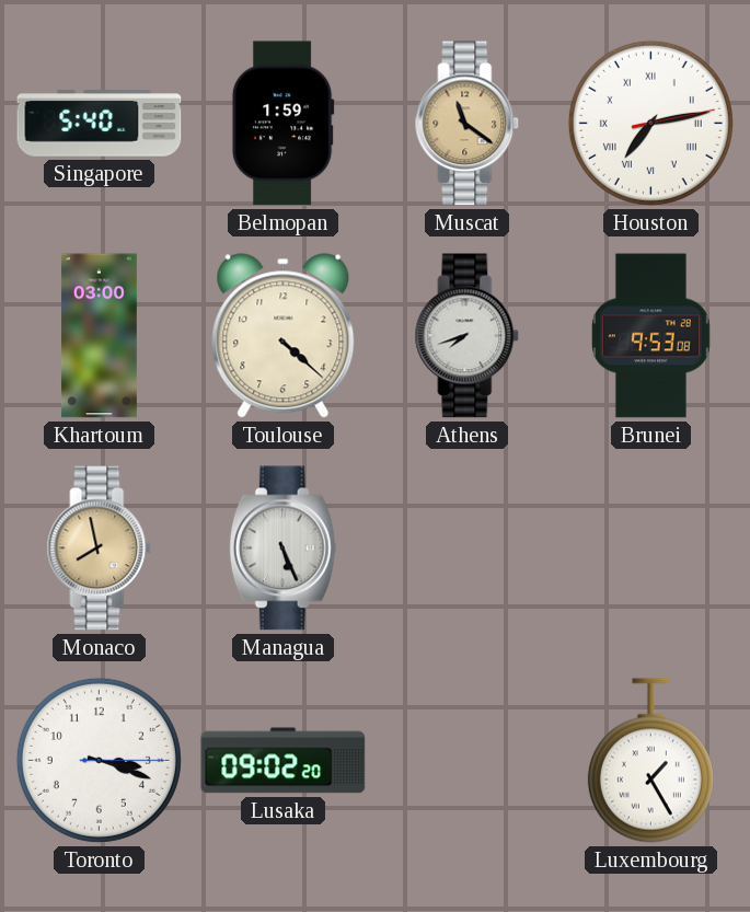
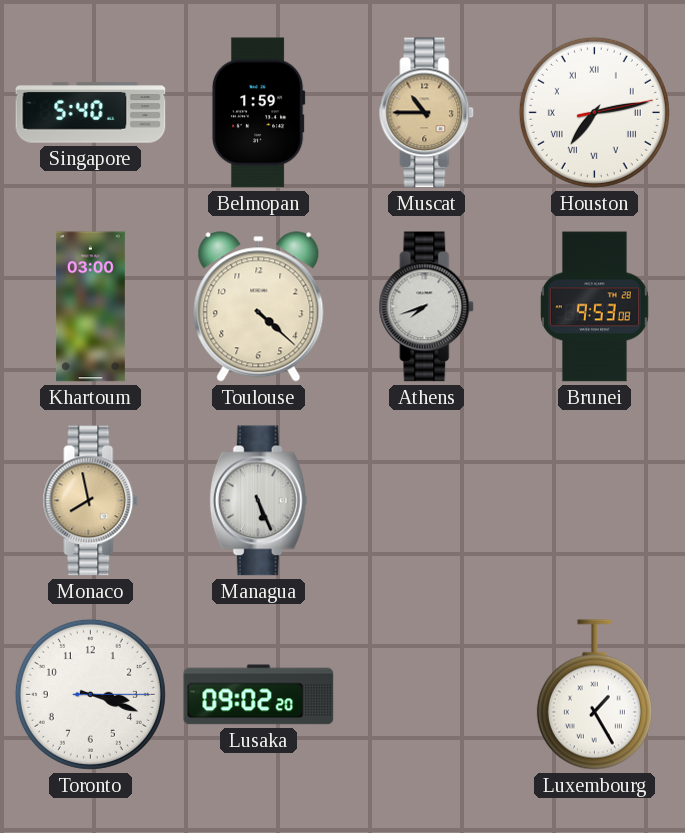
Muscat: 11:21 -> 10:45
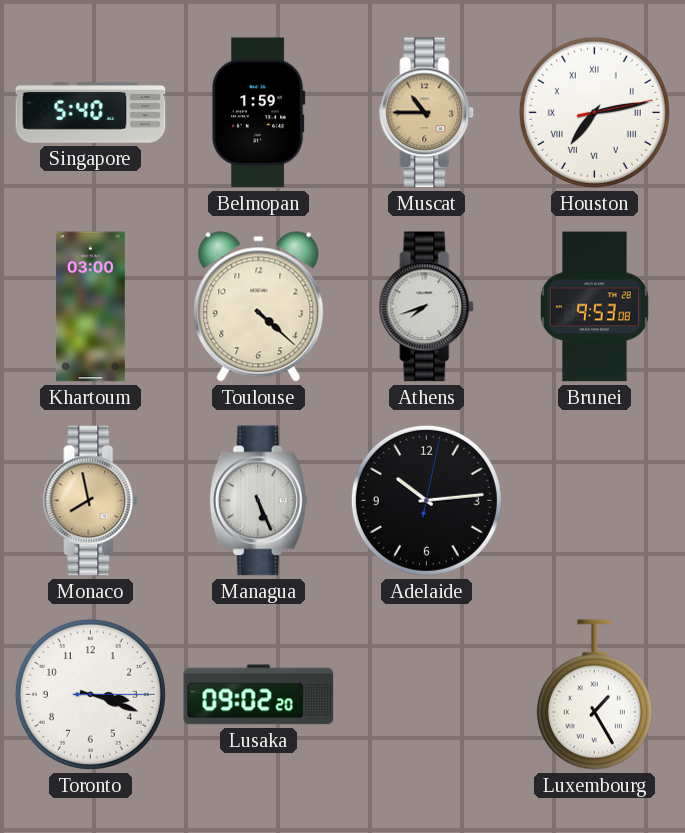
Adelaide: none -> 10:14
